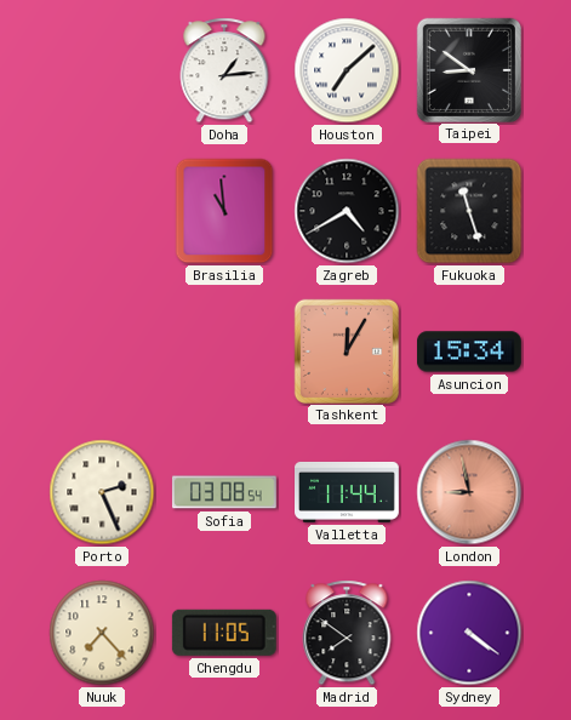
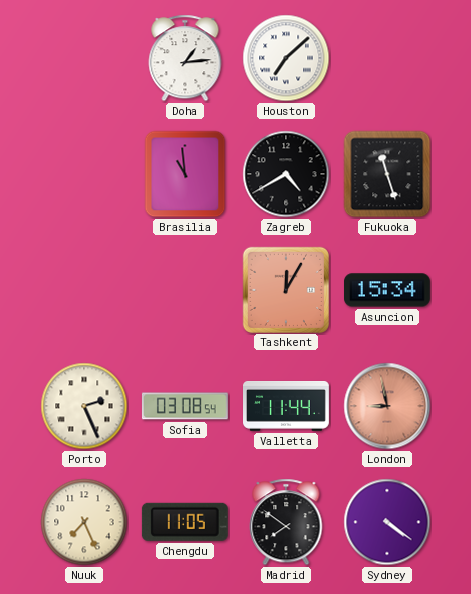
Taipei: 8:51 -> none
Nuuk: 7:23 -> 7:26
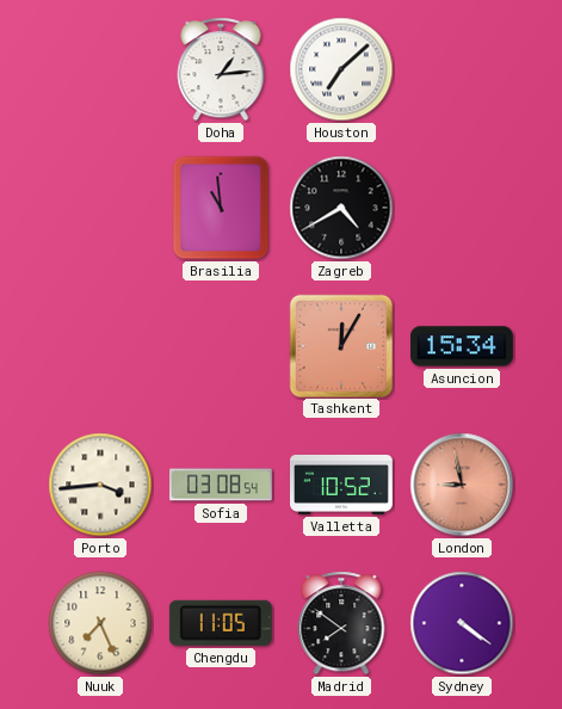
Fukuoka: 11:27 -> none
Porto: 2:26 -> 3:44
Valletta: 11:44 -> 10:52
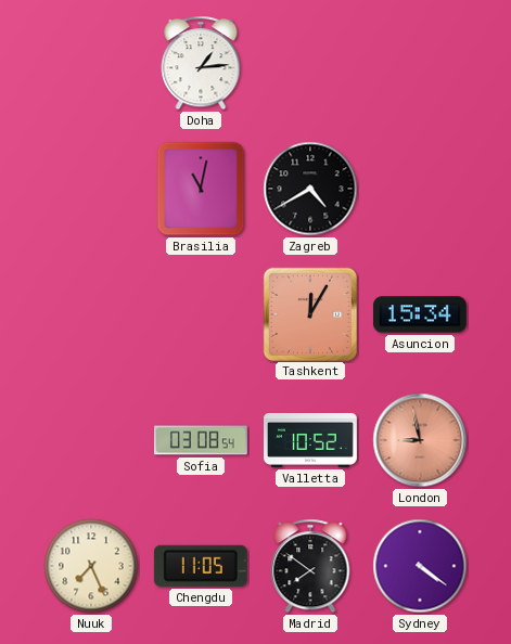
Houston: 7:08 -> none
Brasilia: 10:59 -> 11:02
Porto: 3:44 -> none
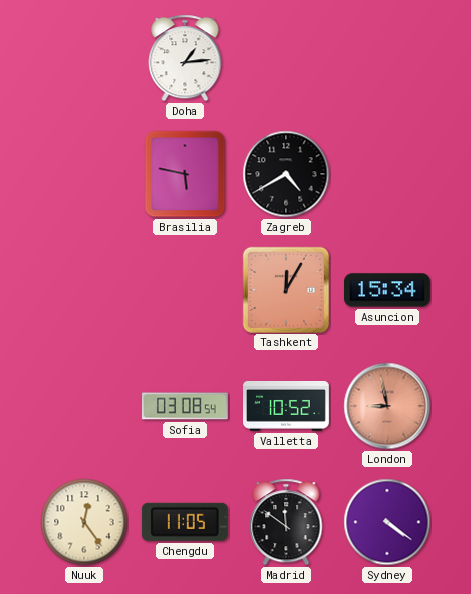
Brasilia: 11:02 -> 5:47
Nuuk: 7:26 -> 12:24
Madrid: 7:51 -> 11:51
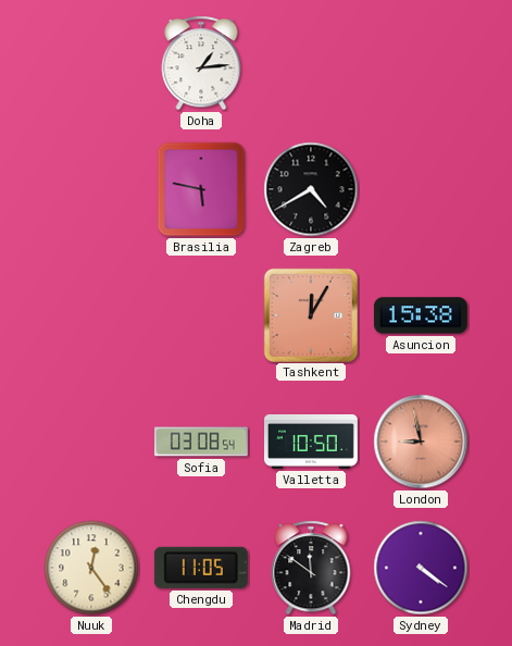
Asuncion: 15:34 -> 15:38
Valletta: 10:52 -> 10:50
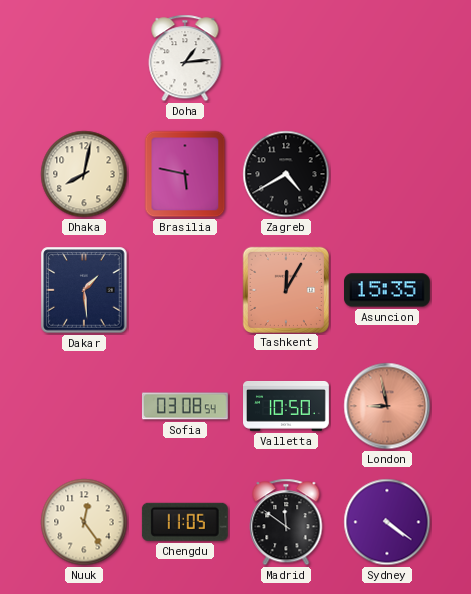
Dhaka: none -> 8:02
Dakar: none -> 1:29
Asuncion: 15:38 -> 15:35
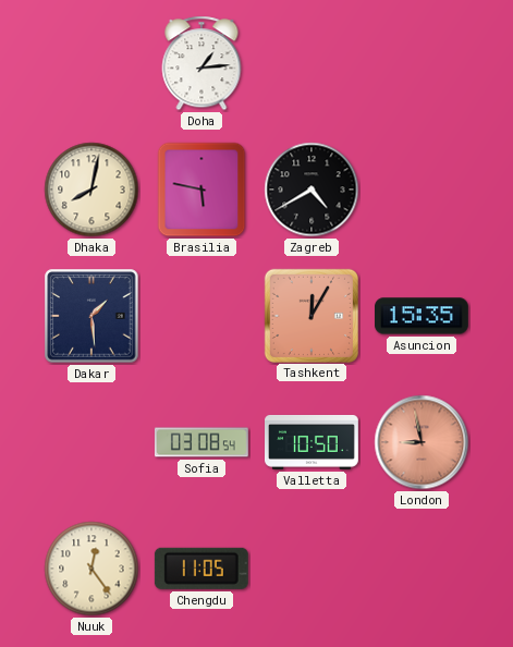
Madrid: 11:51 -> none
Sydney: 4:21 -> none
